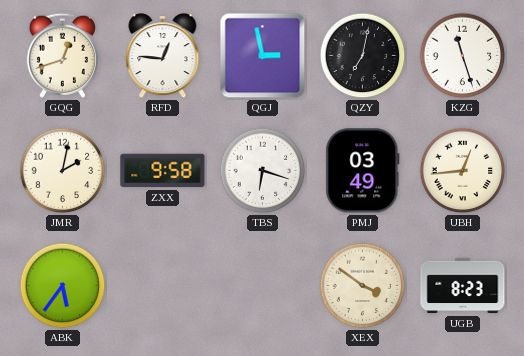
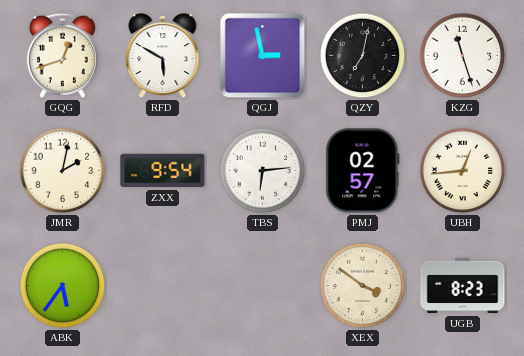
RFD: 12:46 -> 5:50
ZXX: 9:58 -> 9:54
TBS: 6:18 -> 6:14
PMJ: 03:49 -> 02:57
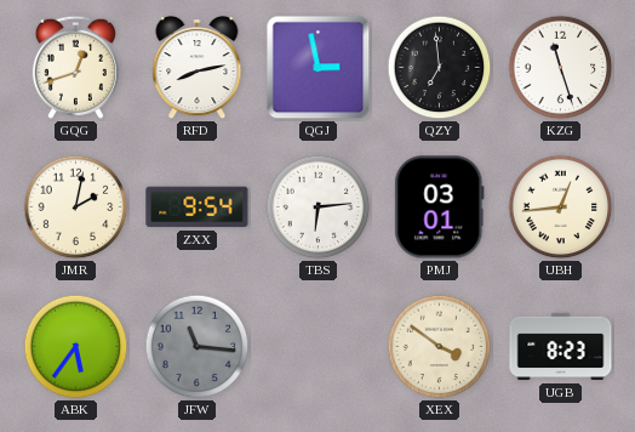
RFD: 5:50 -> 8:13
QZY: 7:02 -> 6:59
PMJ: 02:57 -> 03:01
JFW: none -> 11:16
